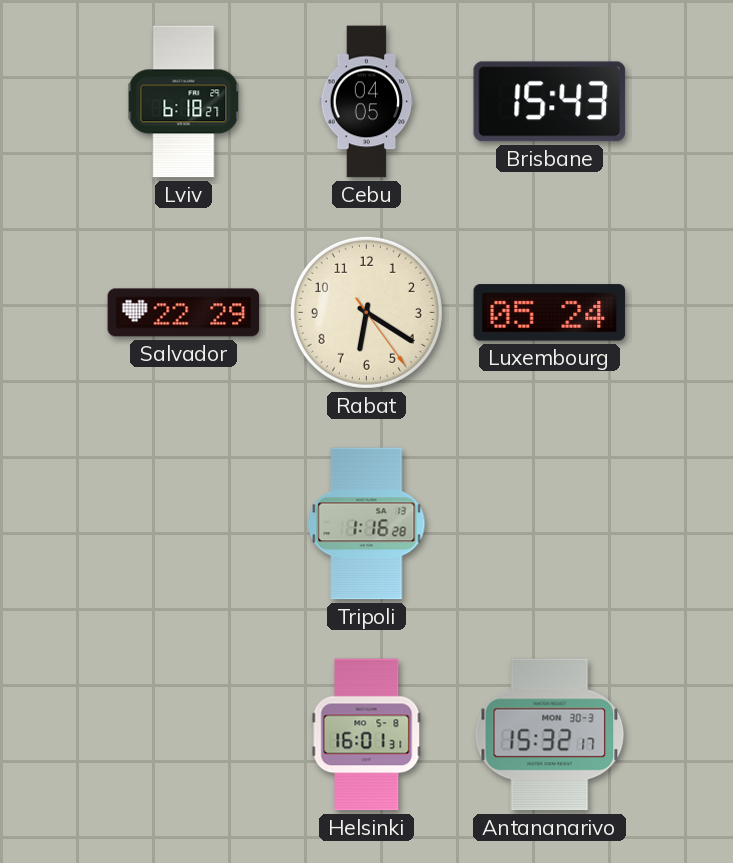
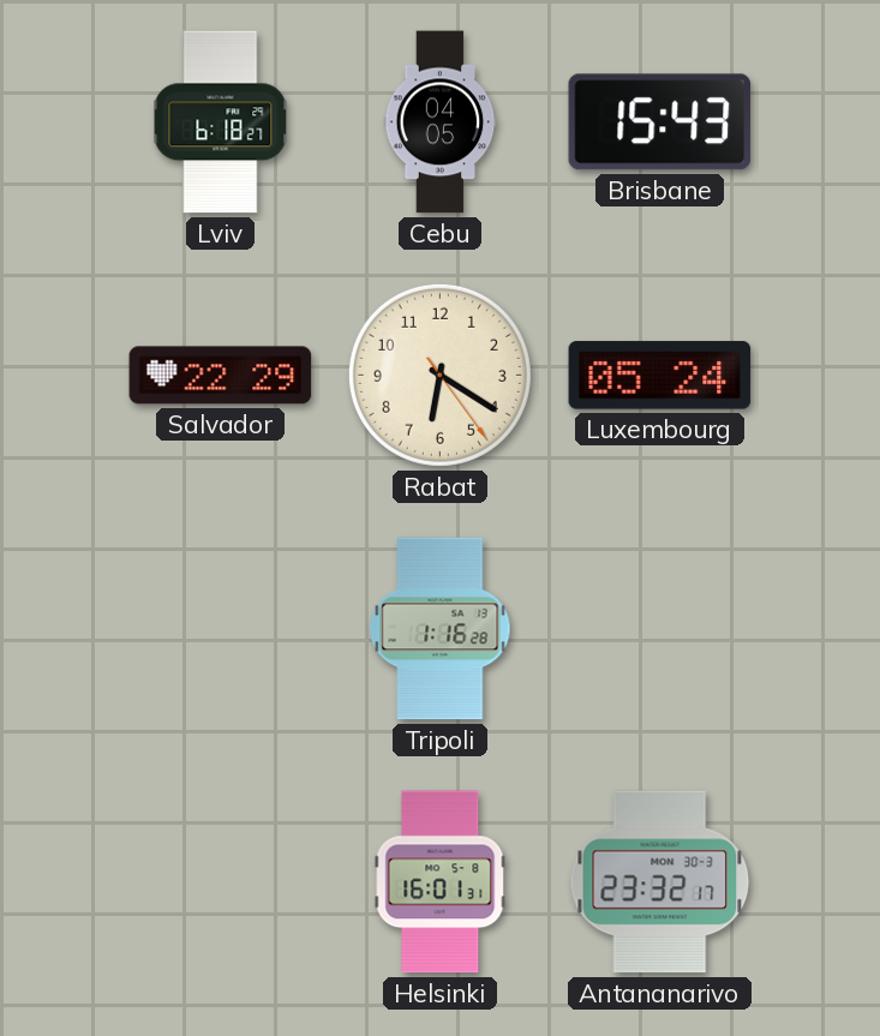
Antananarivo: 15:32 -> 23:32
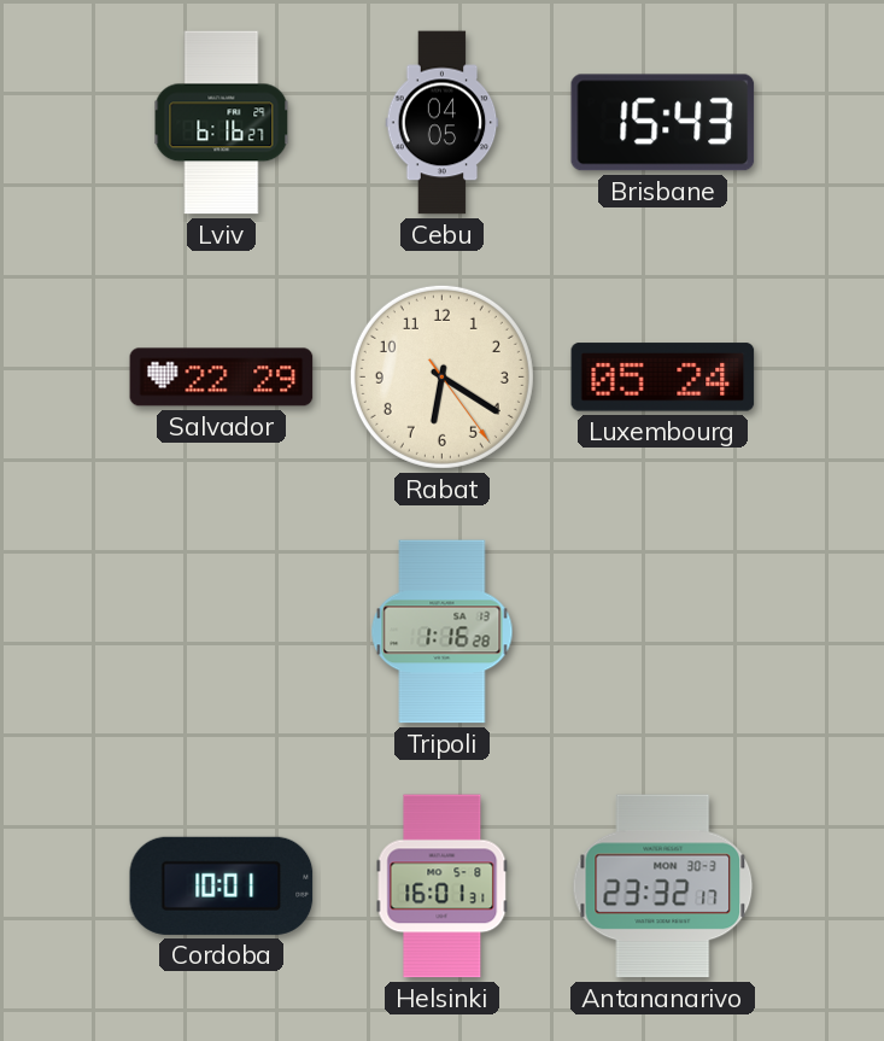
Lviv: 6:18 -> 6:16
Cordoba: none -> 10:01
